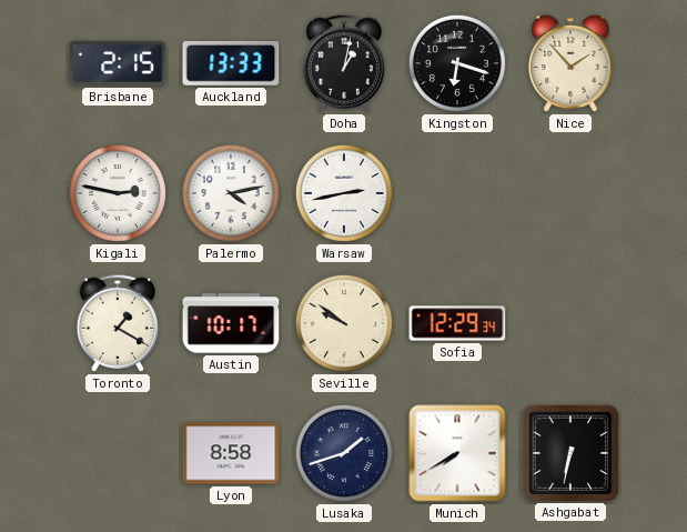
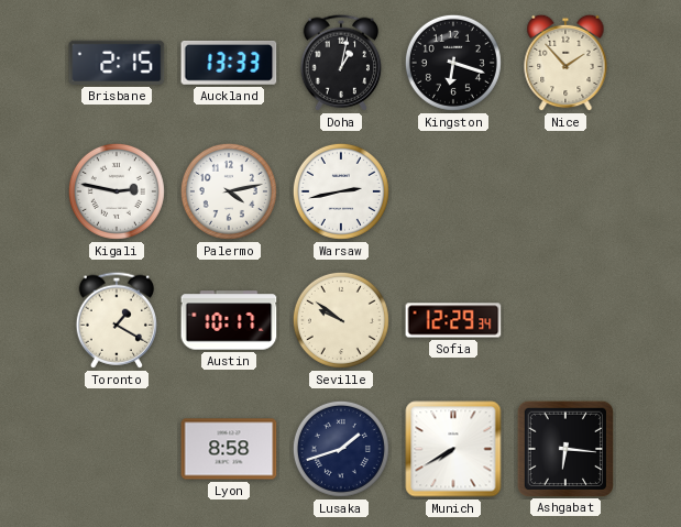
Ashgabat: 6:32 -> 6:16
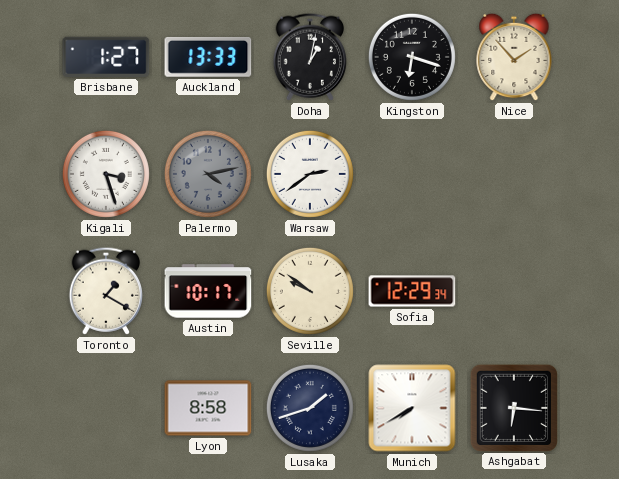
Brisbane: 2:15 -> 1:27
Kigali: 2:47 -> 3:27
Palermo dial: white -> grey
Warsaw: 2:43 -> 2:39
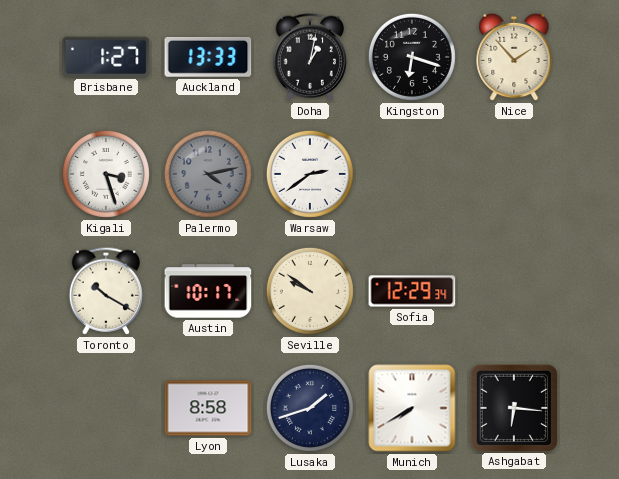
Toronto: 1:20 -> 10:20
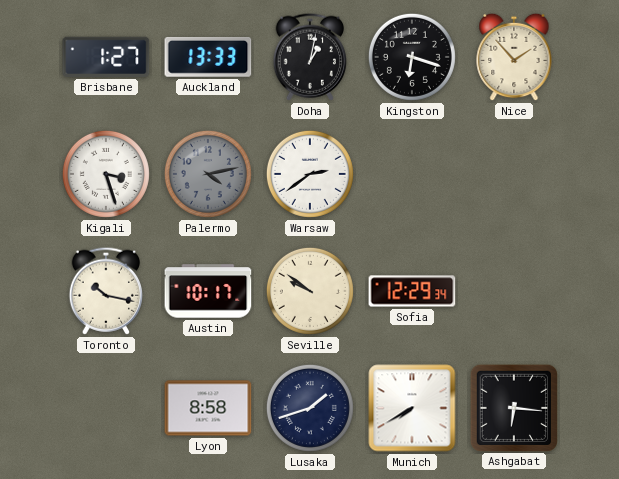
Toronto: 10:20 -> 10:17
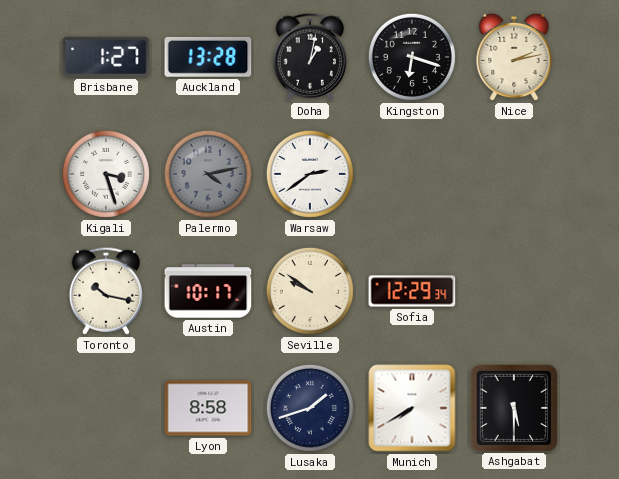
Auckland: 13:33 -> 13:28
Nice: 1:53 -> 2:13
Ashgabat: 6:16 -> 5:30
